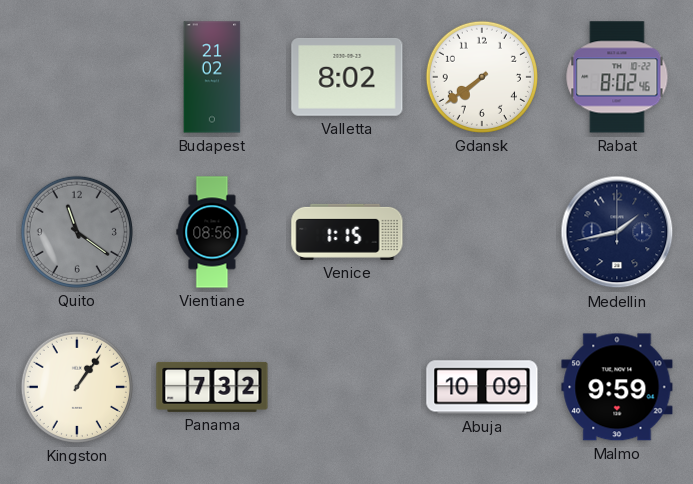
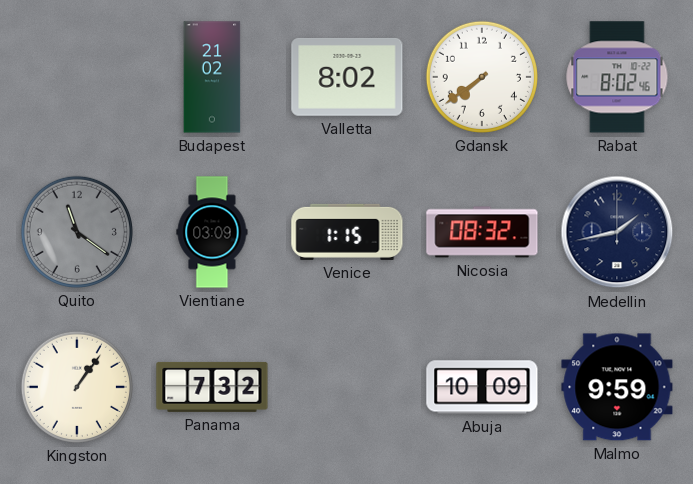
Vientiane: 08:56 -> 03:09
Nicosia: none -> 08:32
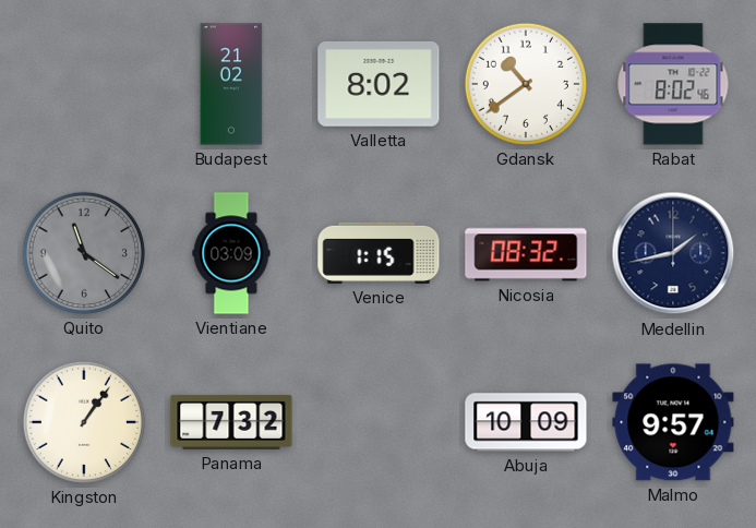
Gdansk: 7:39 -> 10:39
Malmo: 9:59 -> 9:57
